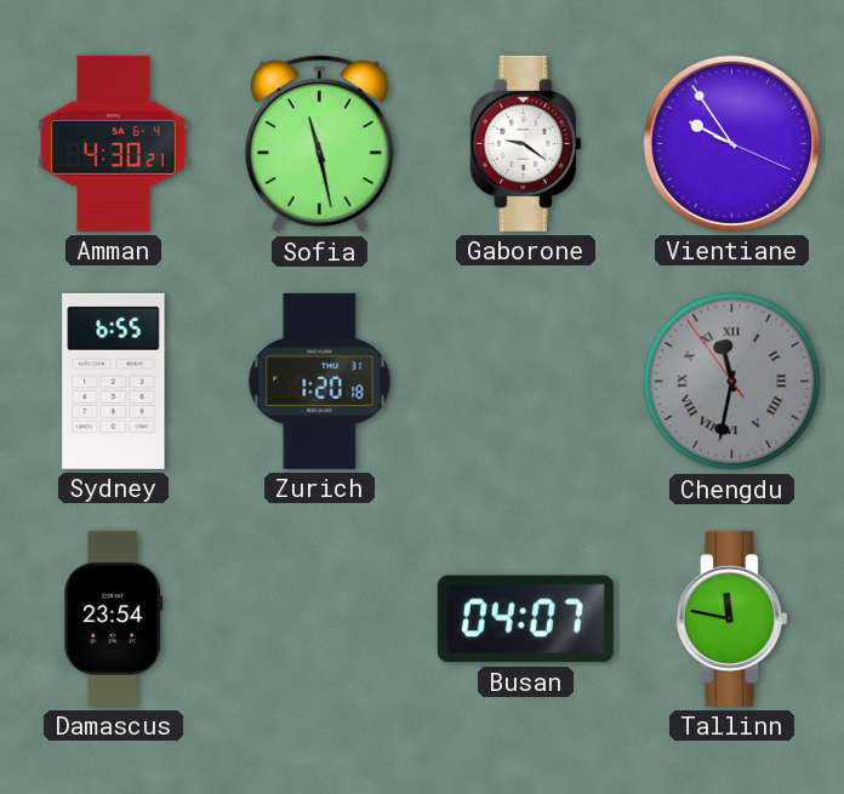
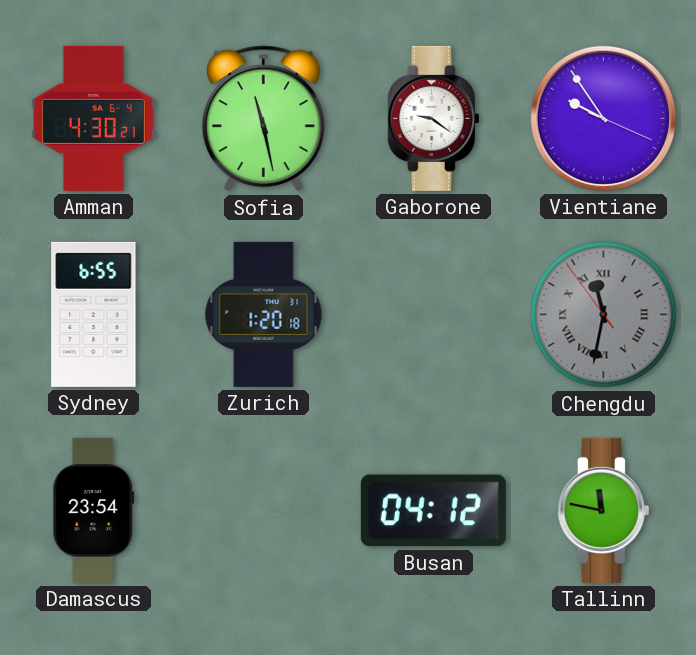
Busan: 04:07 -> 04:12
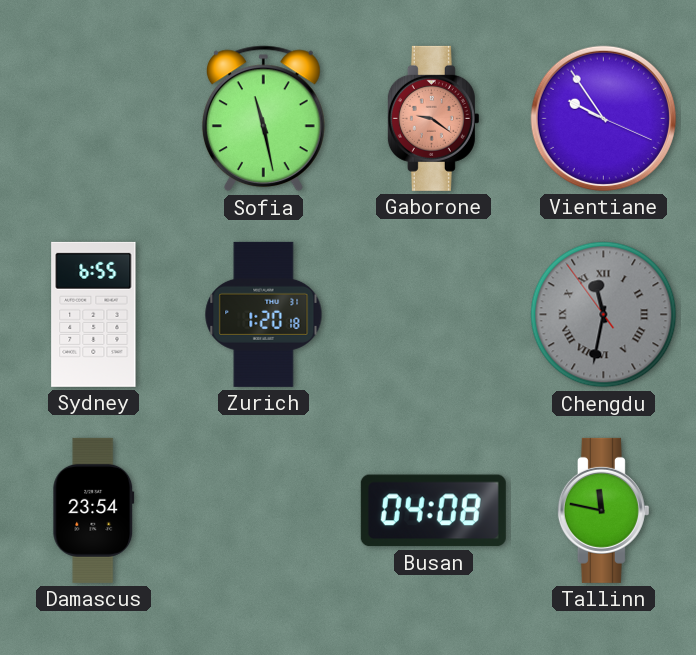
Amman: 4:30 -> none
Gaborone dial: white -> salmon
Busan: 04:12 -> 04:08
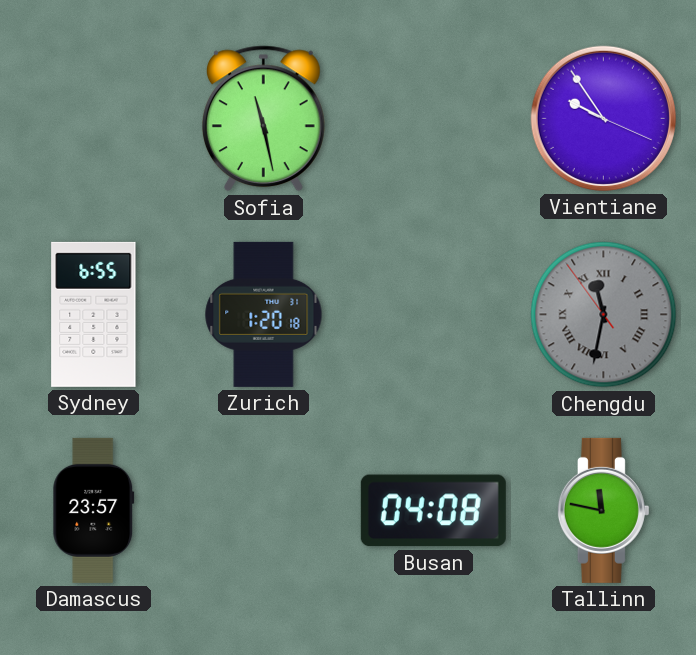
Gaborone: 9:21 -> none
Damascus: 23:54 -> 23:57
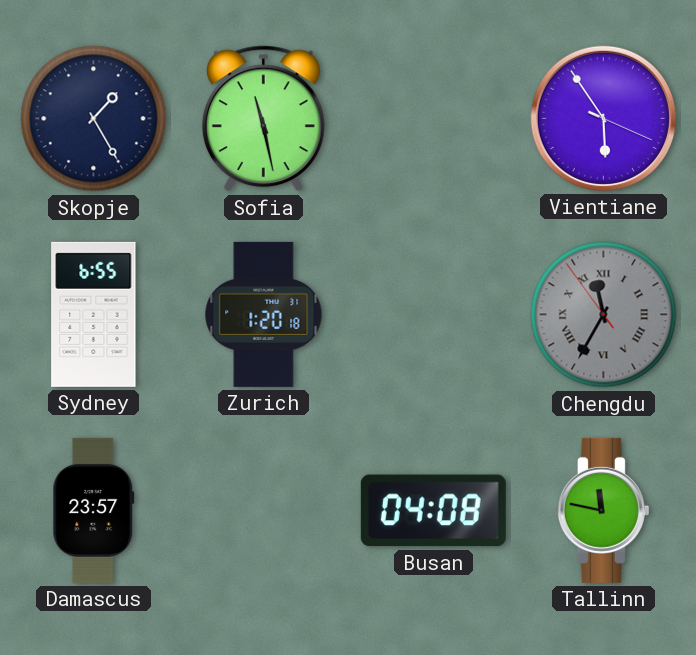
Skopje: none -> 1:25
Vientiane: 9:54 -> 5:54
Chengdu: 11:31 -> 11:34
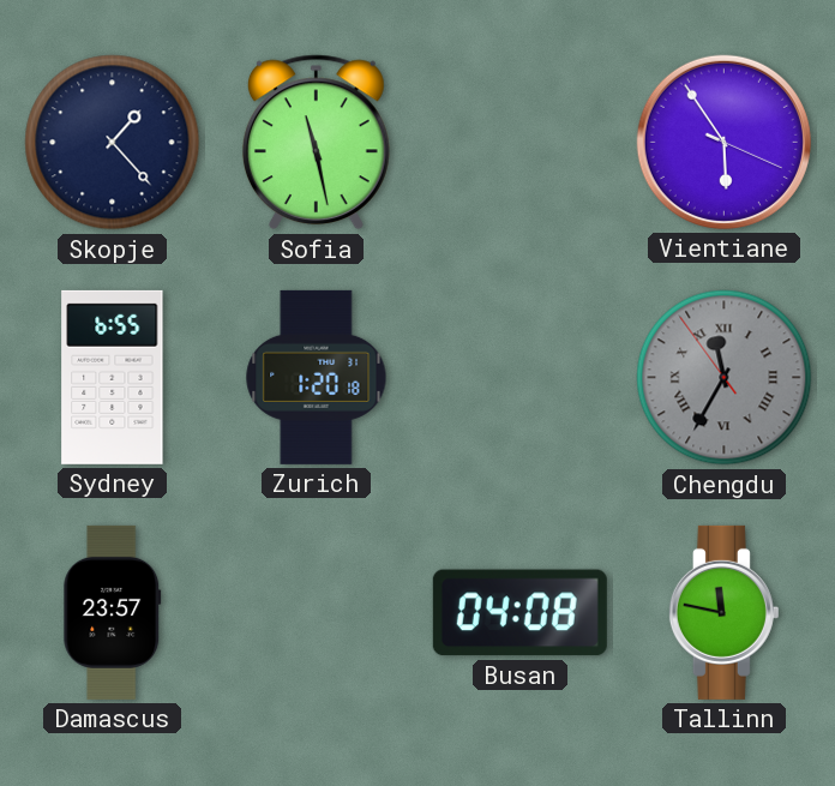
Skopje: 1:25 -> 1:23
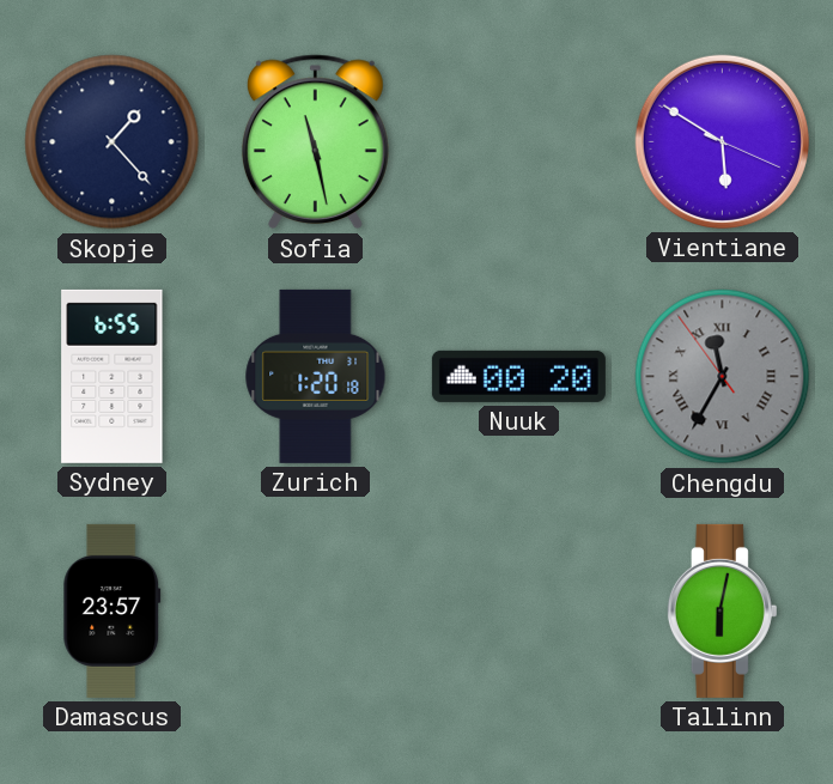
Vientiane: 5:54 -> 5:50
Nuuk: none -> 00:20
Busan: 04:08 -> none
Tallinn: 11:47 -> 6:02
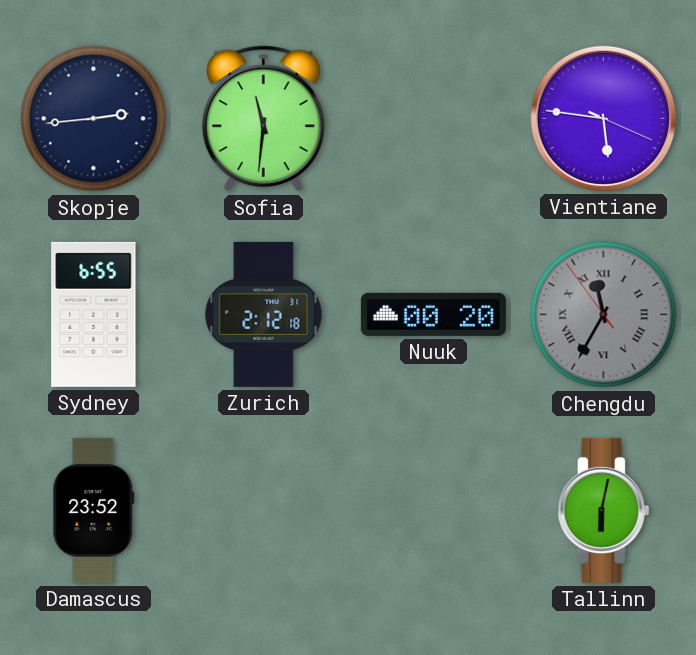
Skopje: 1:23 -> 2:44
Sofia: 11:28 -> 11:31
Vientiane: 5:50 -> 5:46
Zurich: 1:20 -> 2:12
Damascus: 23:57 -> 23:52
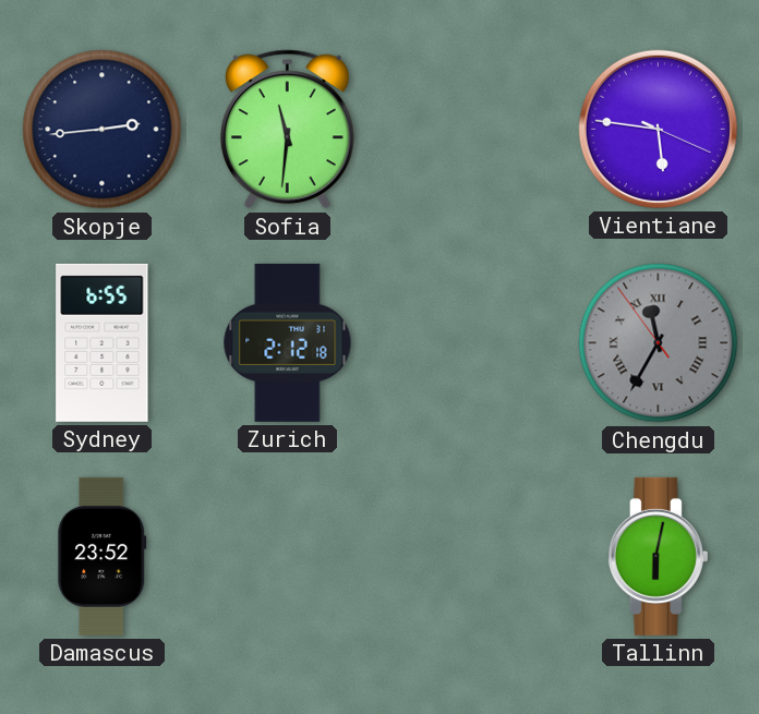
Nuuk: 00:20 -> none
